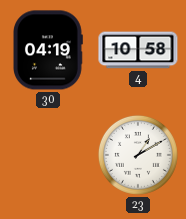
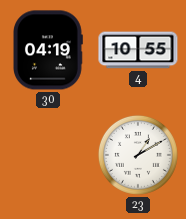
4: 10:58 -> 10:55
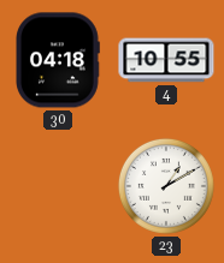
30: 04:19 -> 04:18
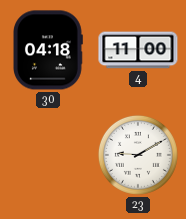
4: 10:55 -> 11:00
23: 1:10 -> 9:10
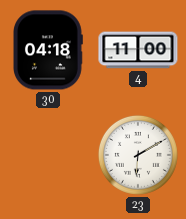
23: 9:10 -> 6:10
